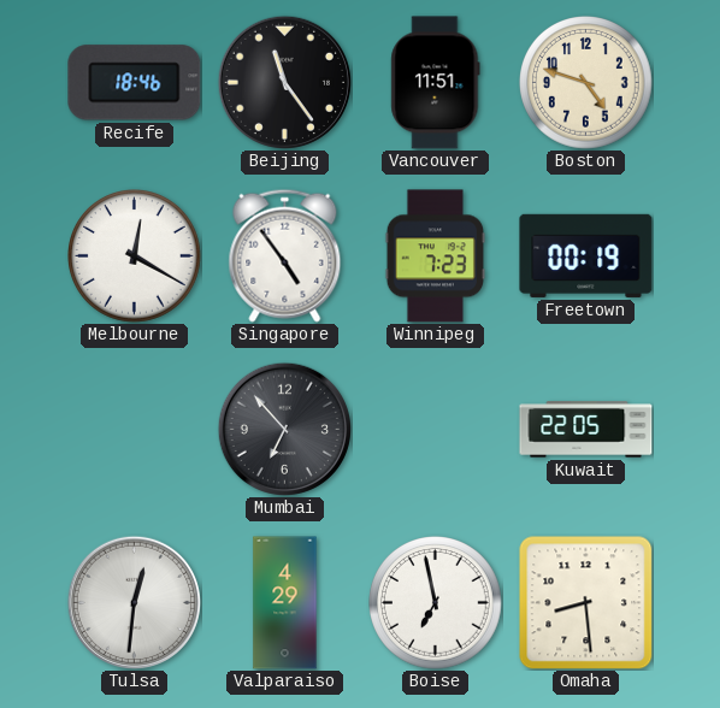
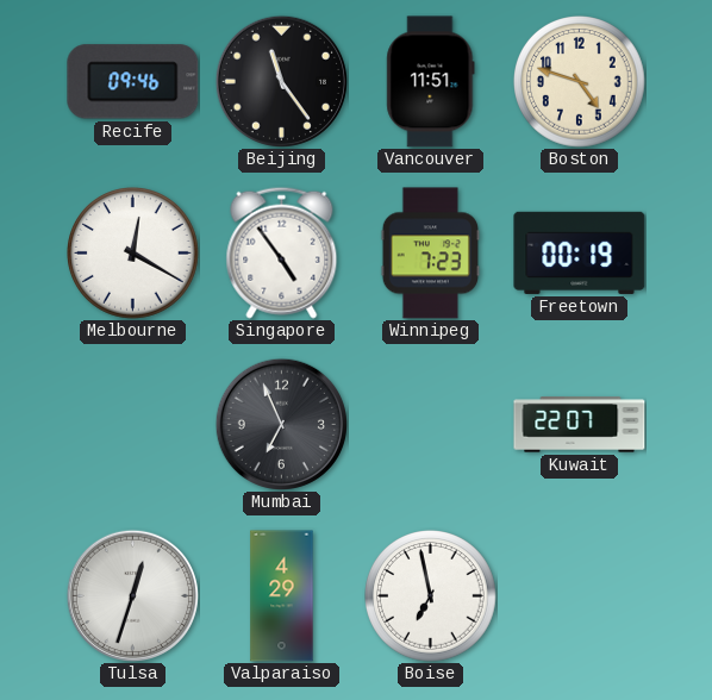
Recife: 18:46 -> 09:46
Mumbai: 6:53 -> 6:56
Kuwait: 22:05 -> 22:07
Tulsa: 12:31 -> 12:33
Omaha: 8:29 -> none
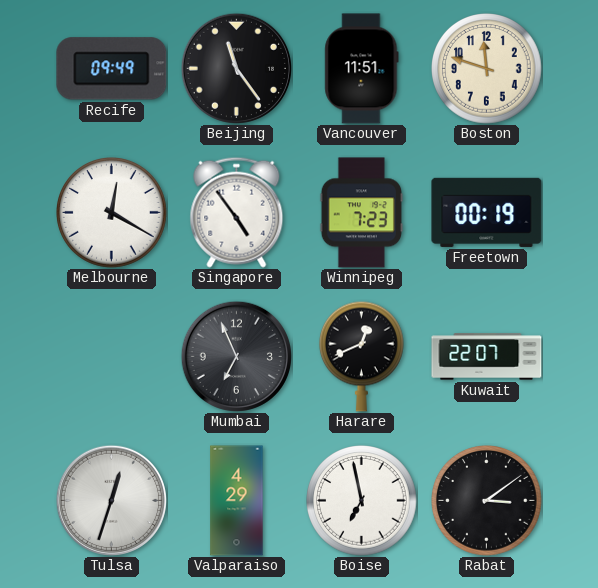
Recife: 09:46 -> 09:49
Boston: 4:48 -> 11:48
Harare: none -> 12:41
Rabat: none -> 3:09
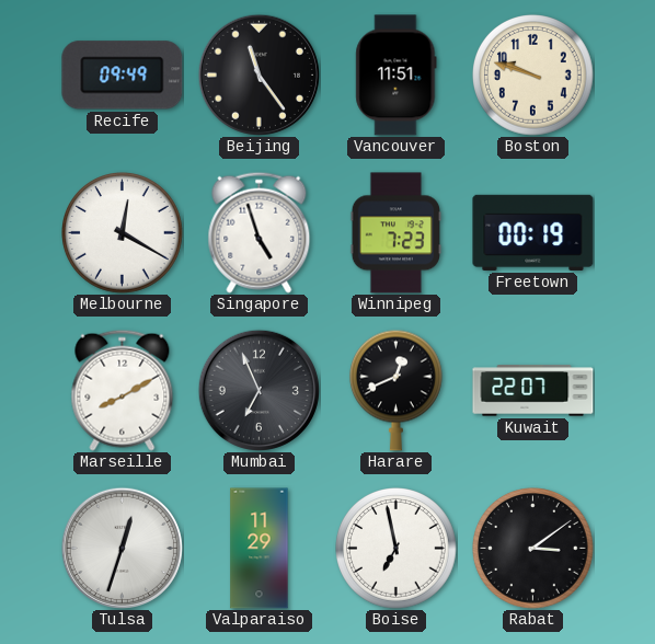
Boston: 11:48 -> 9:48
Singapore: 4:54 -> 4:57
Marseille: none -> 8:10
Valparaiso: 4:29 -> 11:29
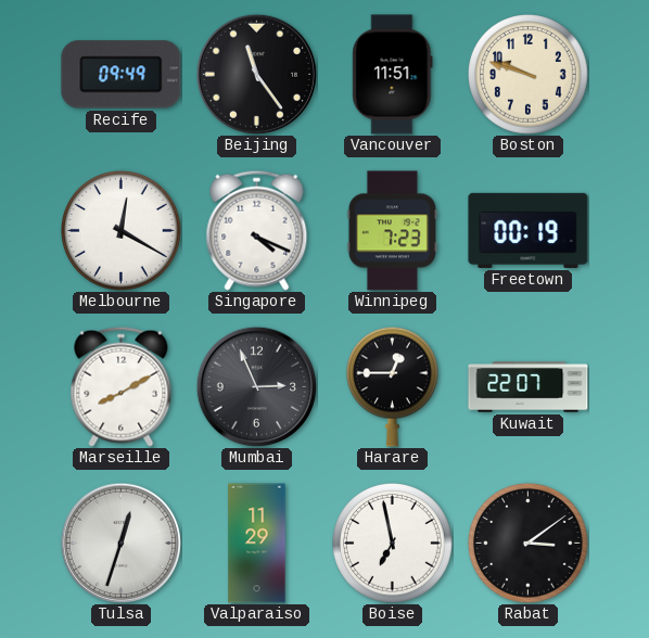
Singapore: 4:57 -> 4:19
Mumbai: 6:56 -> 2:56
Harare: 12:41 -> 12:45
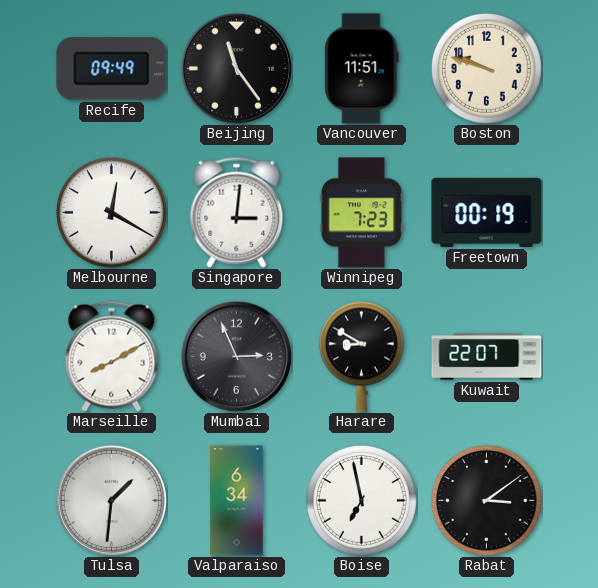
Singapore: 4:19 -> 3:01
Harare: 12:45 -> 8:50
Tulsa: 12:33 -> 1:31
Valparaiso: 11:29 -> 6:34
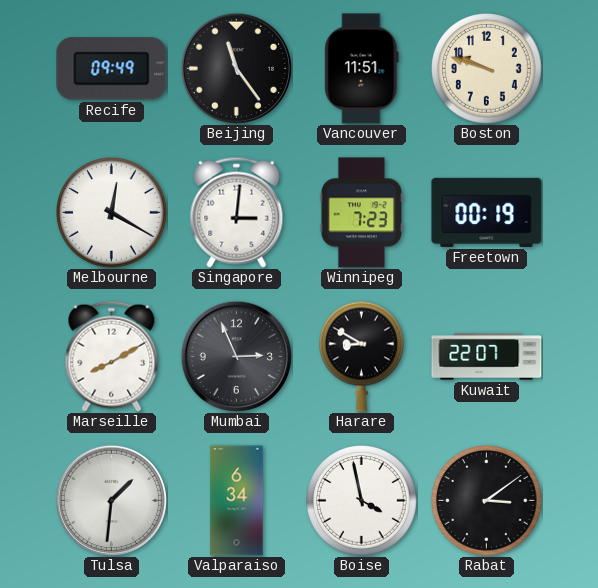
Boise: 6:58 -> 3:58
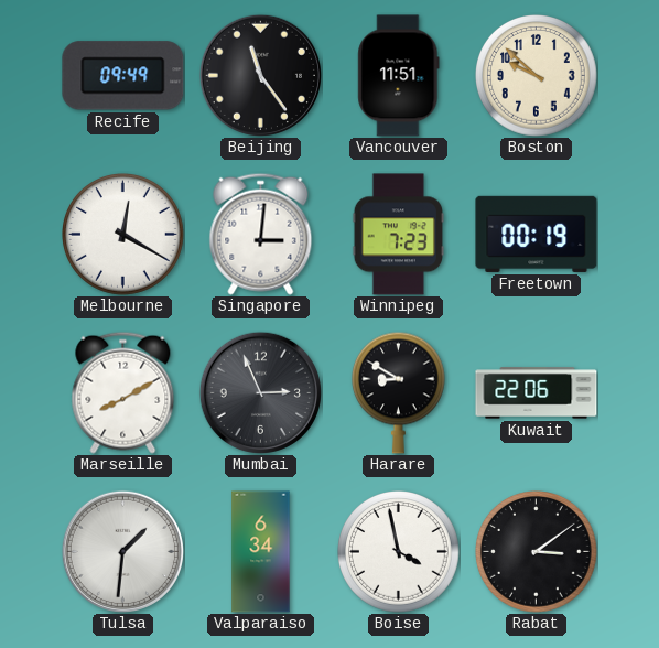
Boston: 9:48 -> 9:52
Kuwait: 22:07 -> 22:06
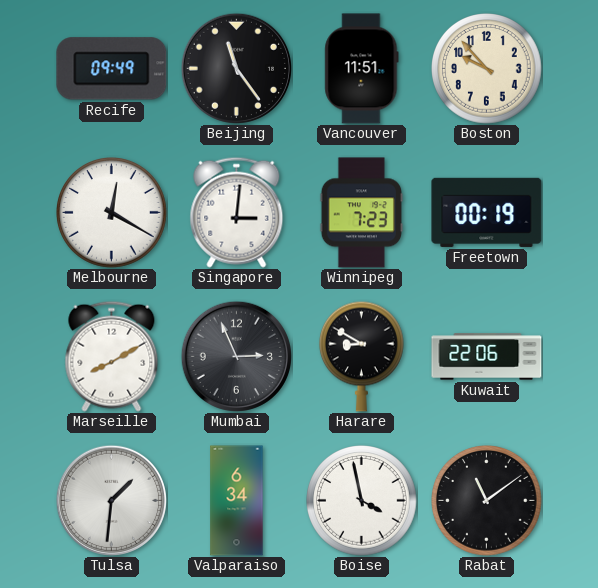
Boston: 9:52 -> 9:53
Rabat: 3:09 -> 11:09
